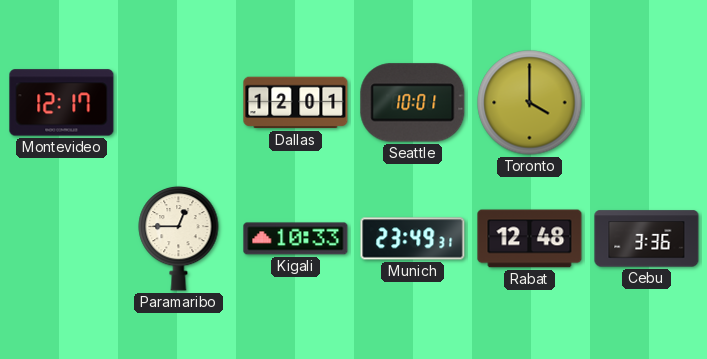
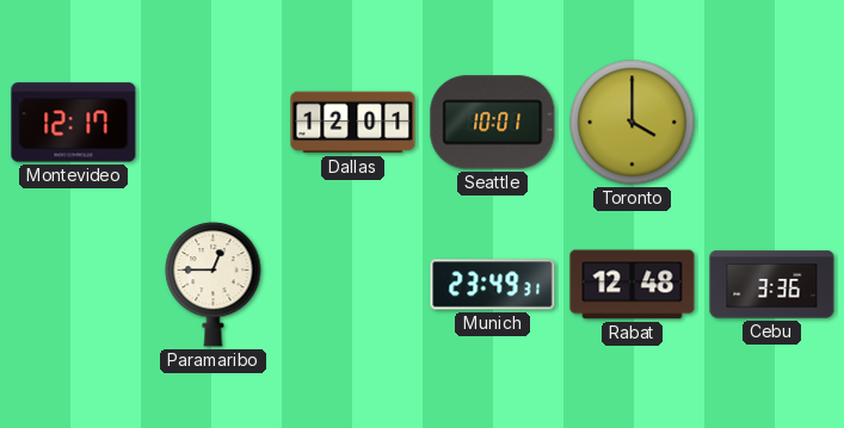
Kigali: 10:33 -> none
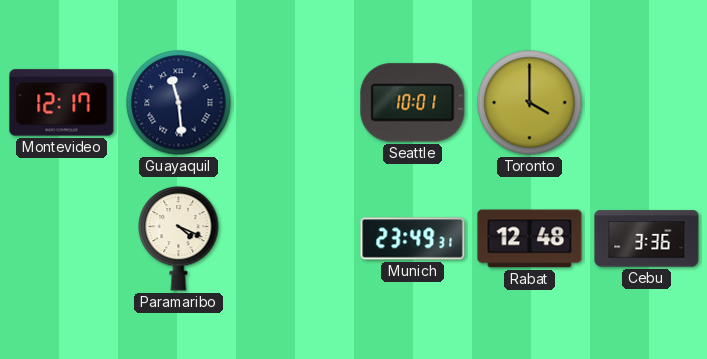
Guayaquil: none -> 11:29
Dallas: 12:01 -> none
Paramaribo: 12:45 -> 4:19
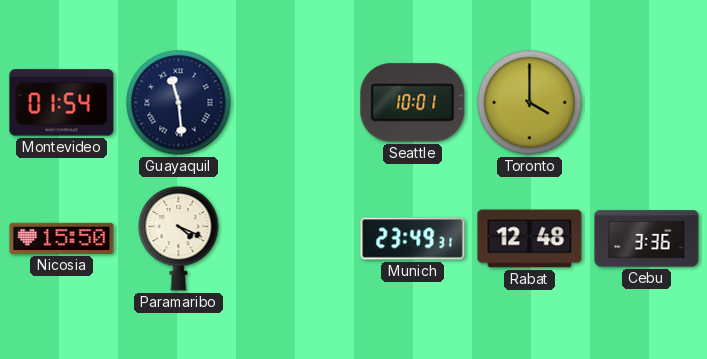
Montevideo: 12:17 -> 01:54
Nicosia: none -> 15:50
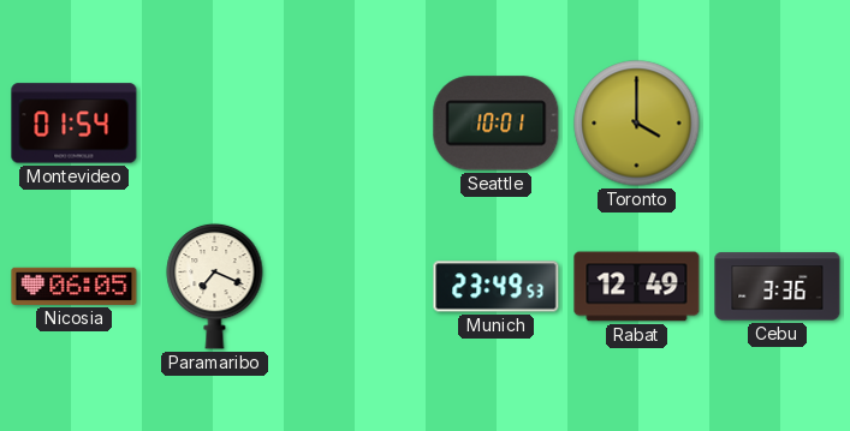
Guayaquil: 11:29 -> none
Nicosia: 15:50 -> 06:05
Paramaribo: 4:19 -> 7:19
Munich: 23:49:31 -> 23:49:53
Rabat: 12:48 -> 12:49
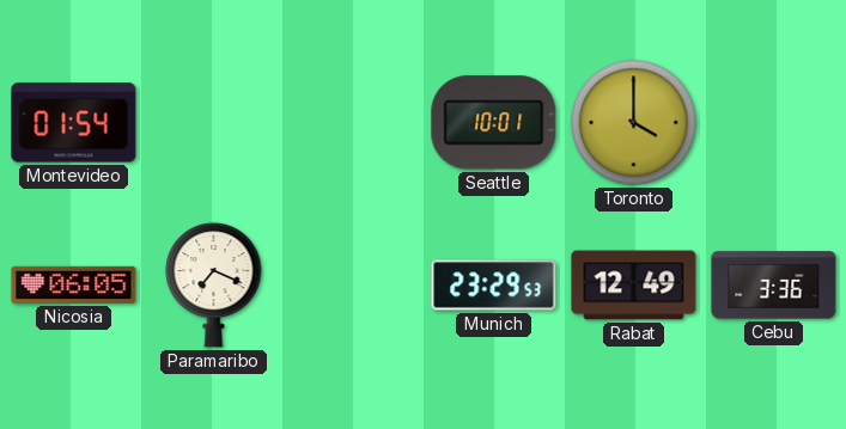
Munich: 23:49 -> 23:29
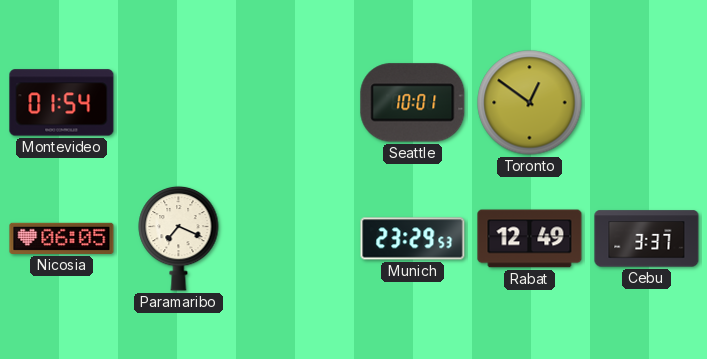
Toronto: 4:00 -> 12:51
Cebu: 3:36 -> 3:37
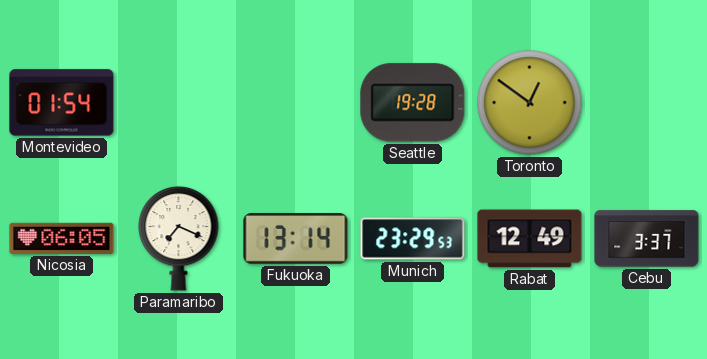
Seattle: 10:01 -> 19:28
Fukuoka: none -> 13:14
